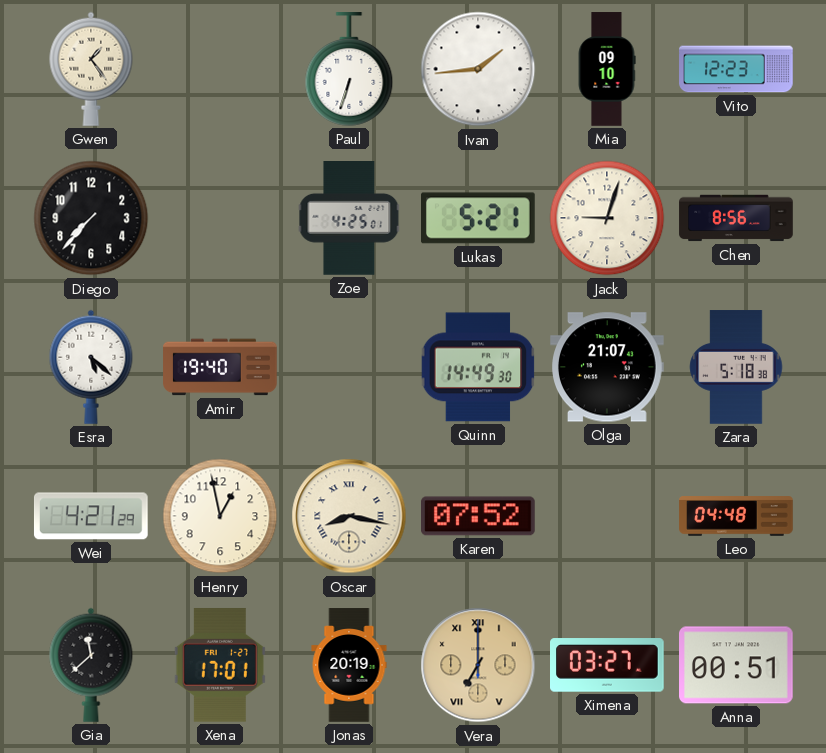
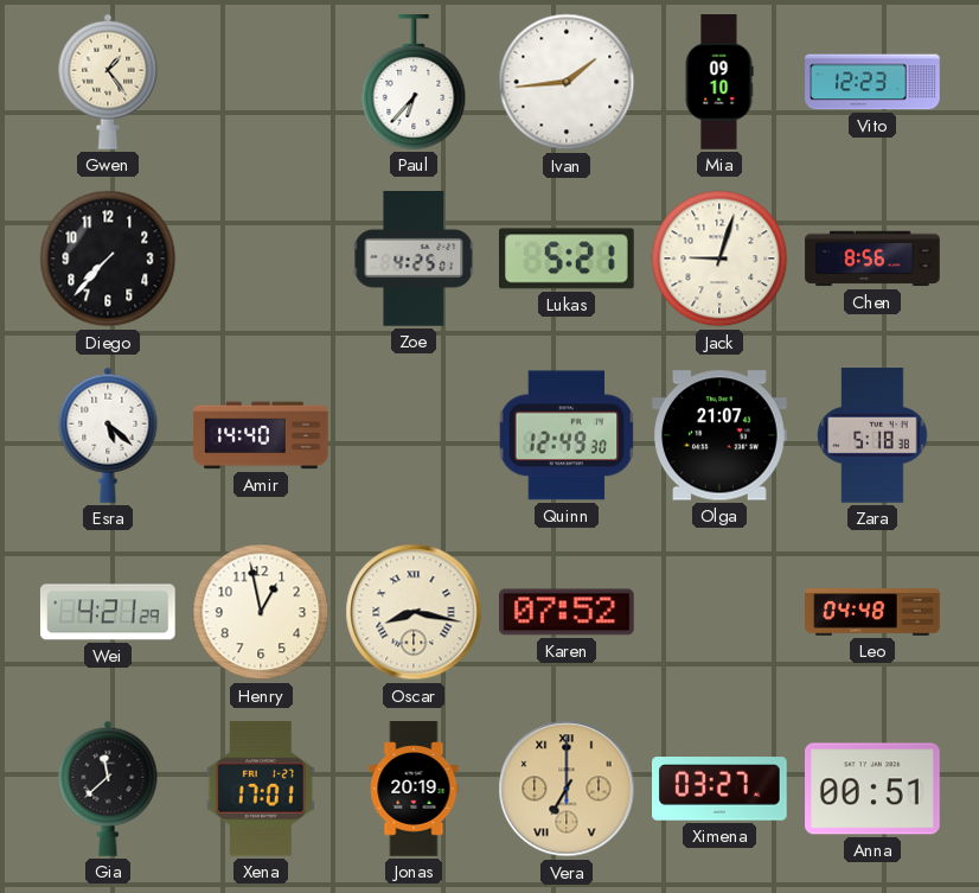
Paul: 6:33 -> 6:37
Amir: 19:40 -> 14:40
Quinn: 14:49 -> 12:49
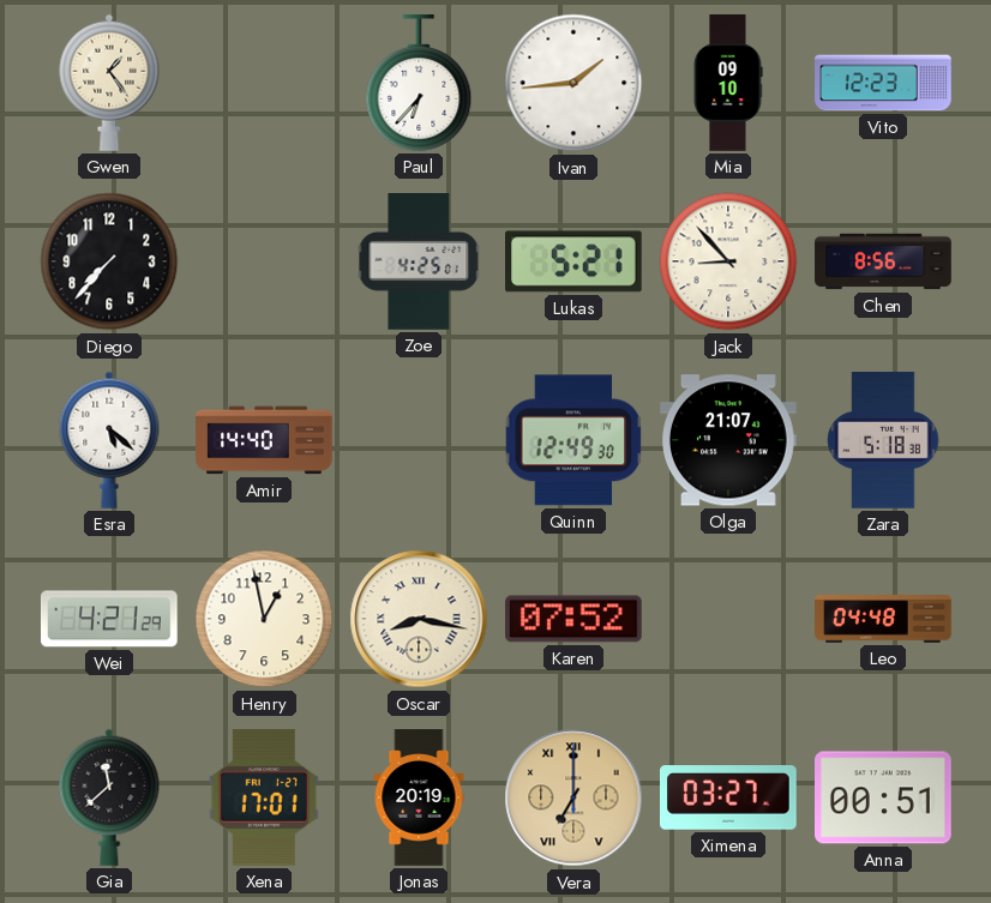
Jack: 9:03 -> 8:53
